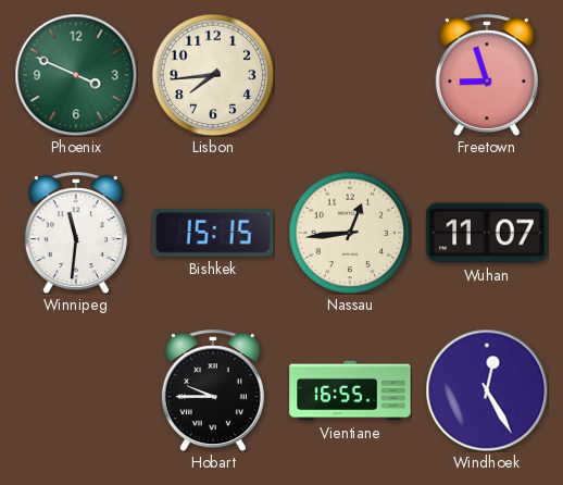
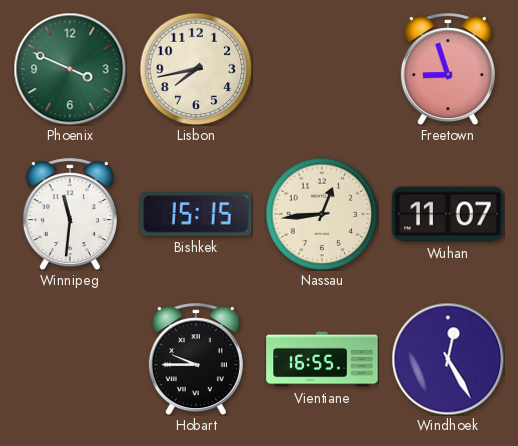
Lisbon: 7:44 -> 7:43
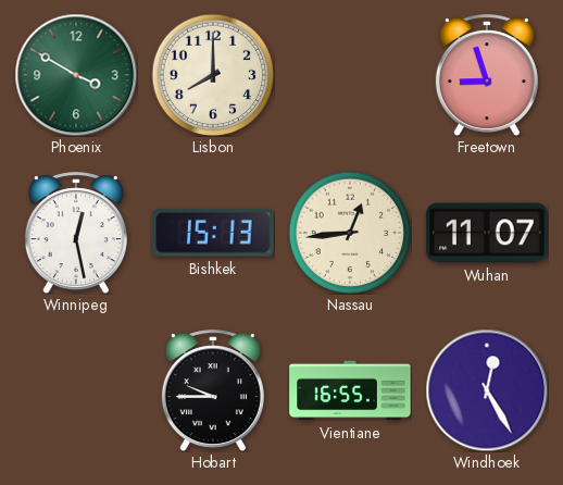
Phoenix: 3:49 -> 3:50
Lisbon: 7:43 -> 8:00
Winnipeg: 11:31 -> 12:28
Bishkek: 15:15 -> 15:13
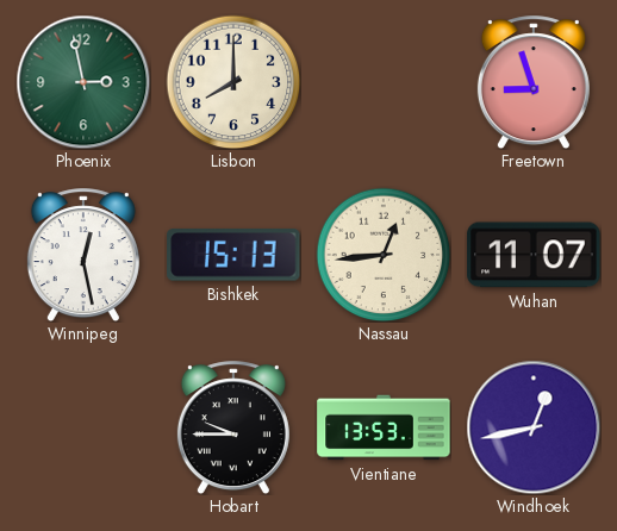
Phoenix: 3:50 -> 2:58
Vientiane: 16:55 -> 13:53
Windhoek: 12:25 -> 12:43
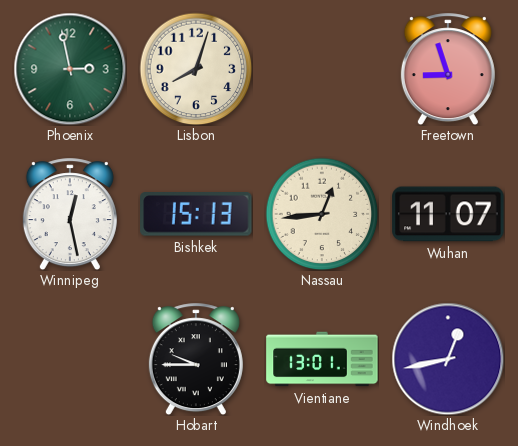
Lisbon: 8:00 -> 8:03
Vientiane: 13:53 -> 13:01
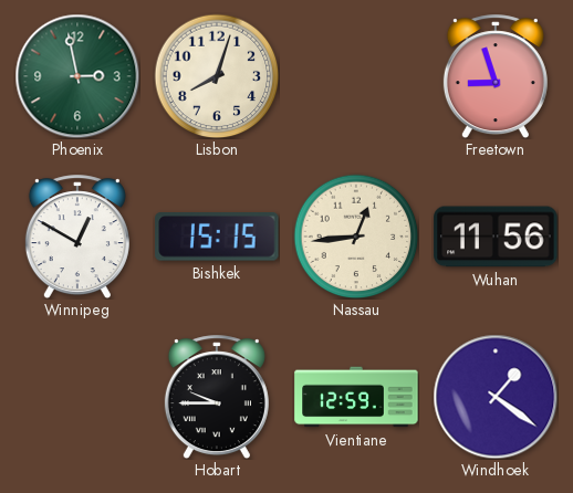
Winnipeg: 12:28 -> 12:50
Bishkek: 15:13 -> 15:15
Wuhan: 11:07 -> 11:56
Vientiane: 13:01 -> 12:59
Windhoek: 12:43 -> 1:21
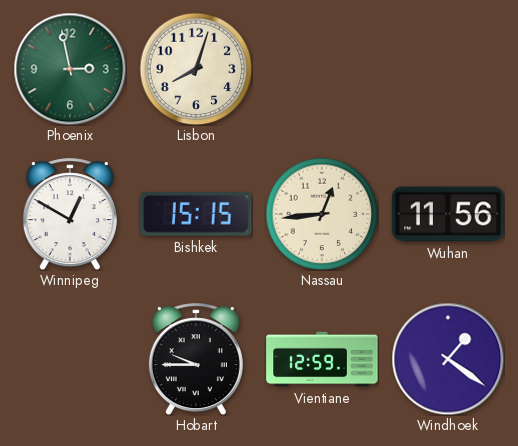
Freetown: 8:57 -> none
